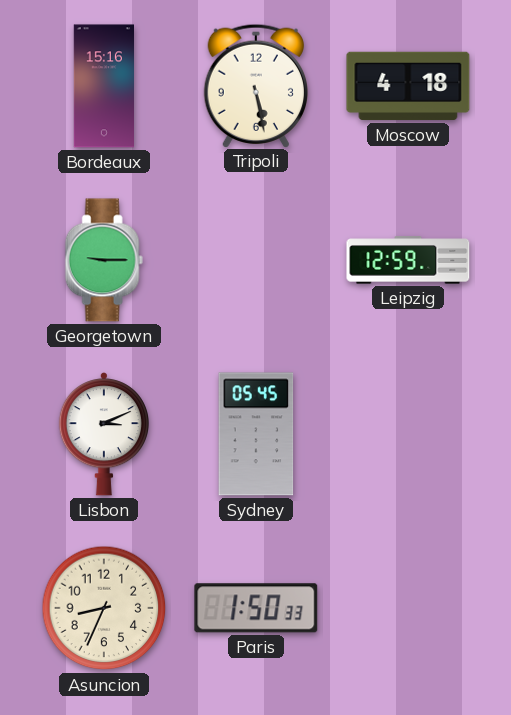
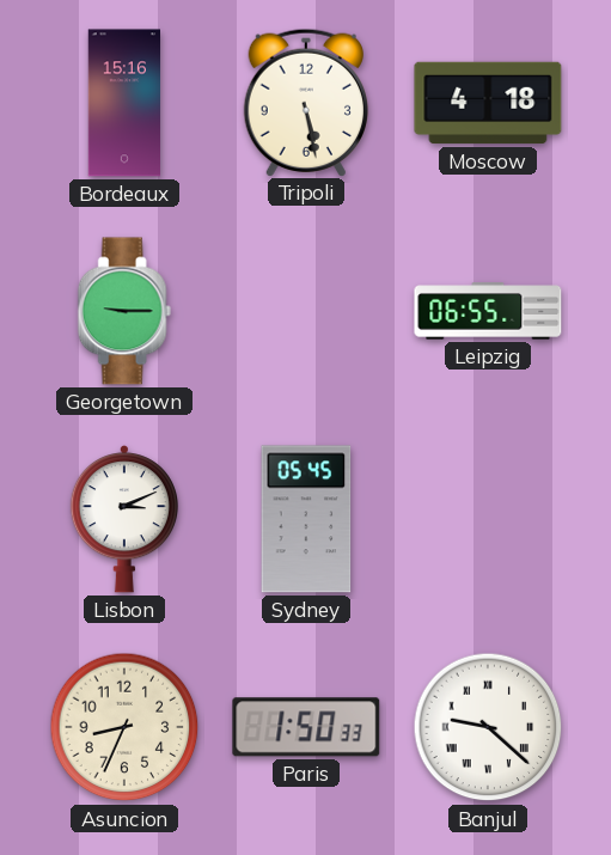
Leipzig: 12:59 -> 06:55
Banjul: none -> 9:22
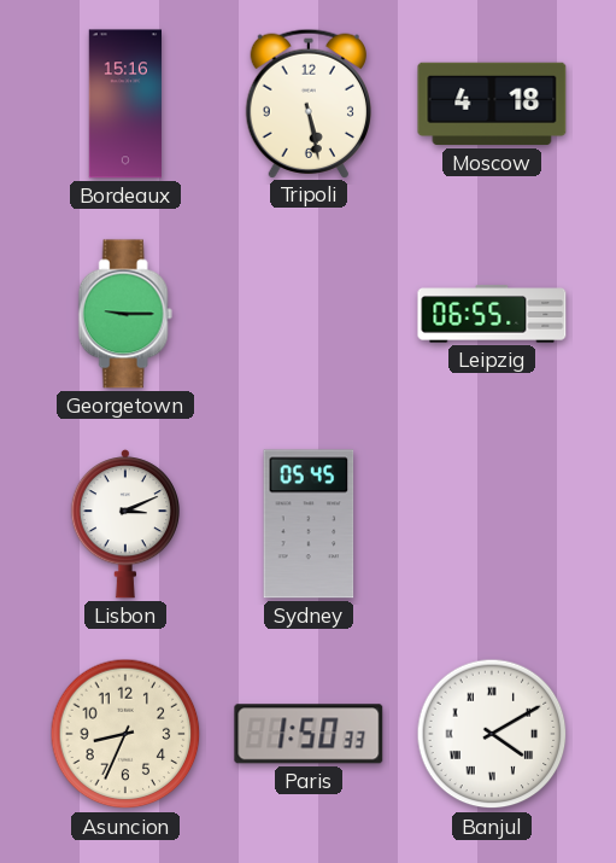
Banjul: 9:22 -> 4:10
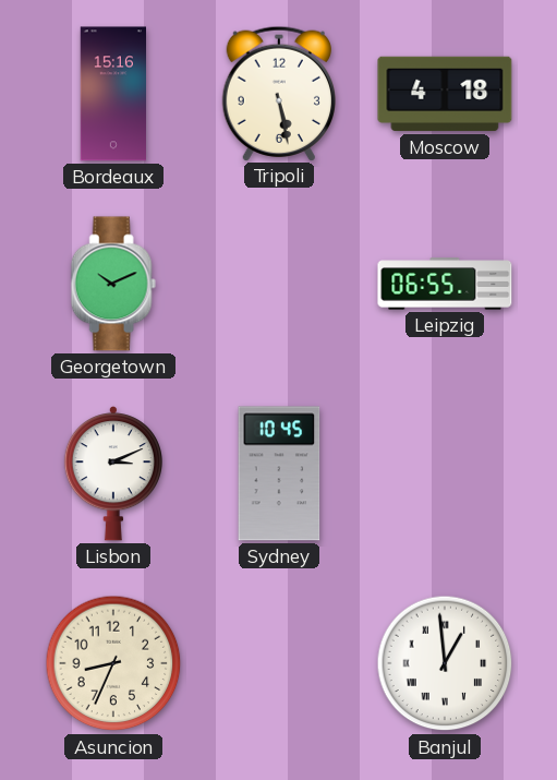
Georgetown: 9:15 -> 10:11
Sydney: 05:45 -> 10:45
Paris: 1:50 -> none
Banjul: 4:10 -> 12:59
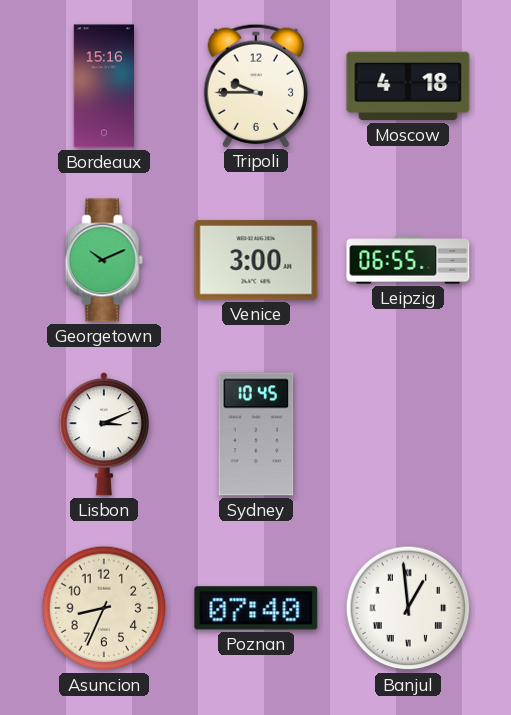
Tripoli: 5:28 -> 9:45
Venice: none -> 3:00
Poznan: none -> 07:40
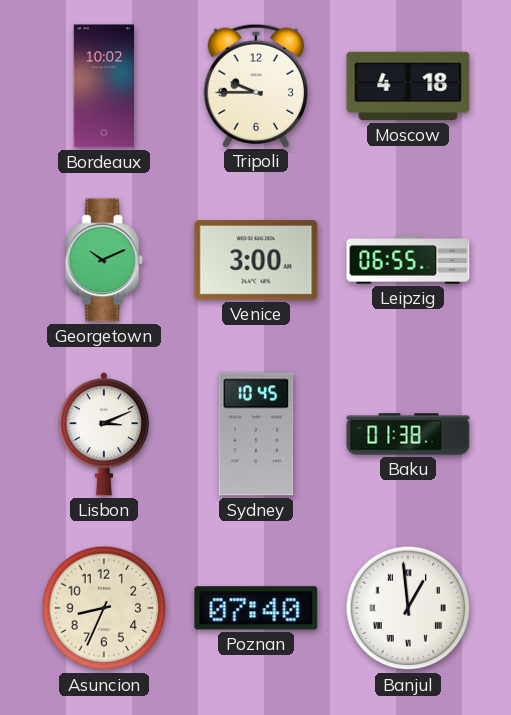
Bordeaux: 15:16 -> 10:02
Baku: none -> 01:38
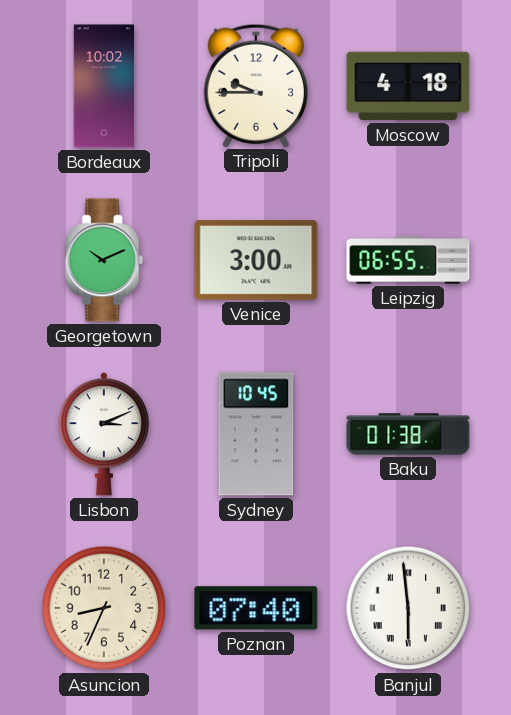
Banjul: 12:59 -> 5:59
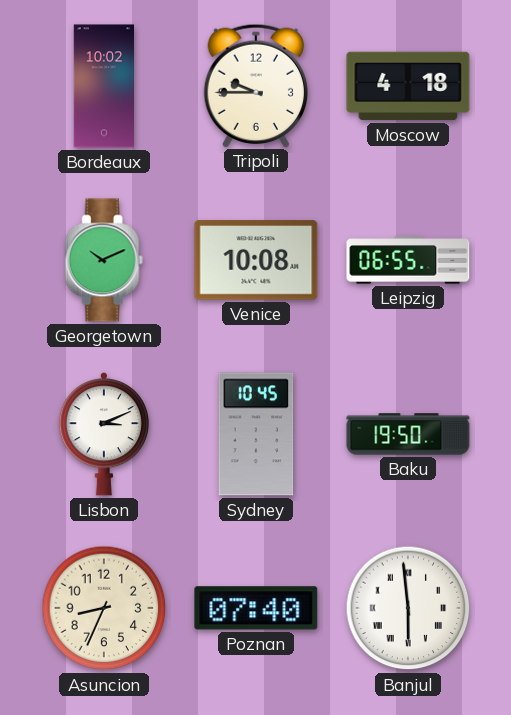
Venice: 3:00 -> 10:08
Baku: 01:38 -> 19:50
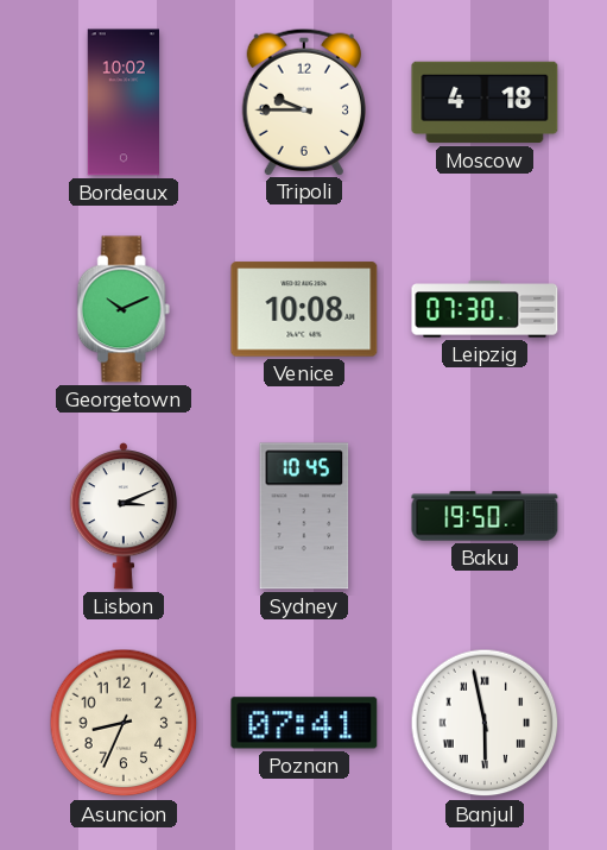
Leipzig: 06:55 -> 07:30
Poznan: 07:40 -> 07:41
Banjul: 5:59 -> 5:58
